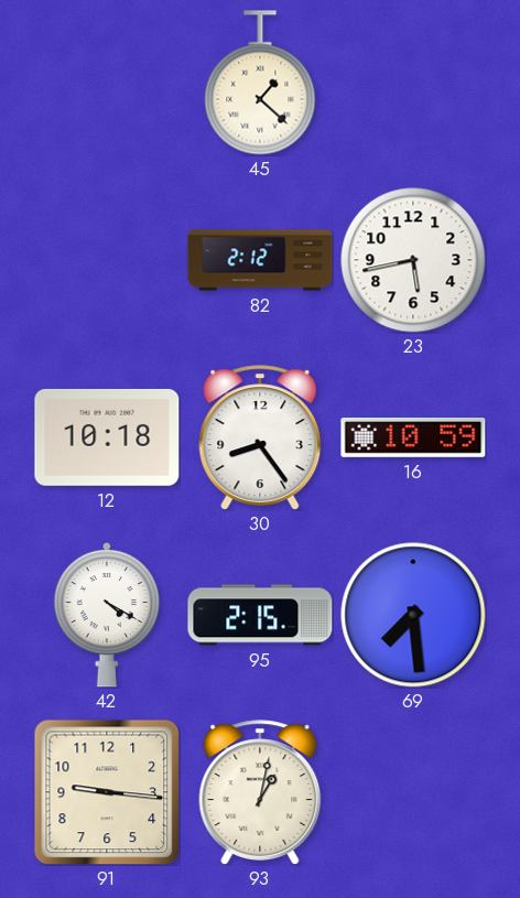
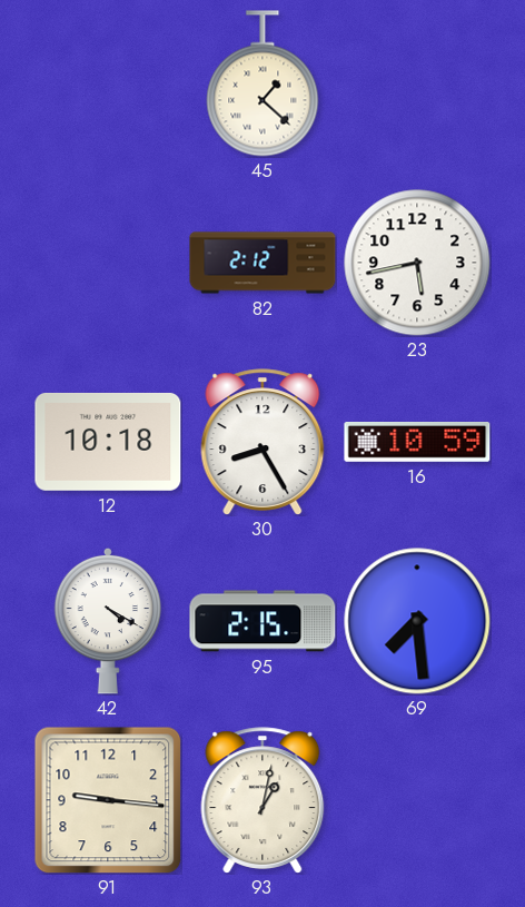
30: 8:24 -> 8:25
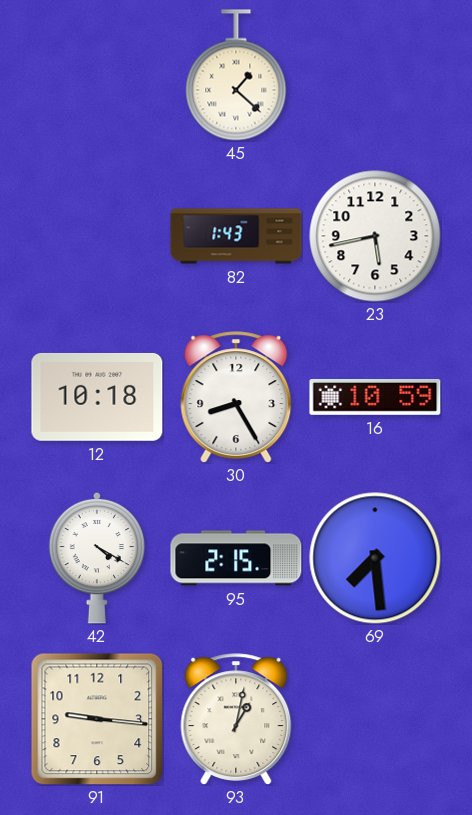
82: 2:12 -> 1:43
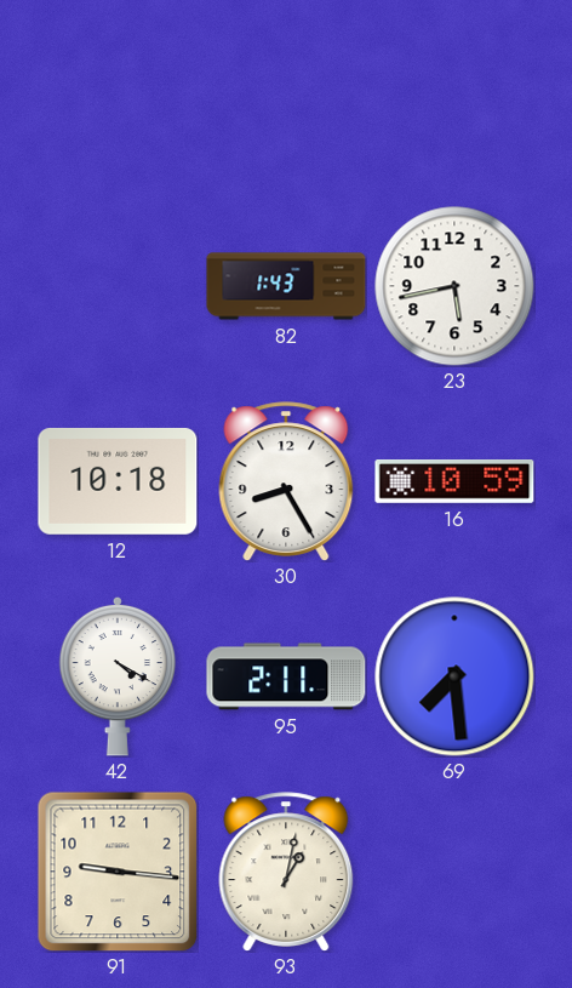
45: 1:22 -> none
95: 2:15 -> 2:11
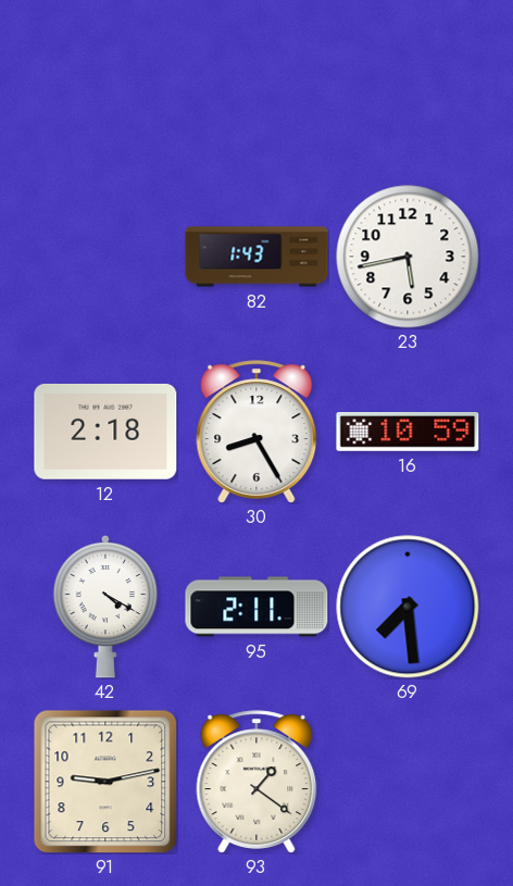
12: 10:18 -> 2:18
91: 9:16 -> 9:13
93: 1:02 -> 1:21
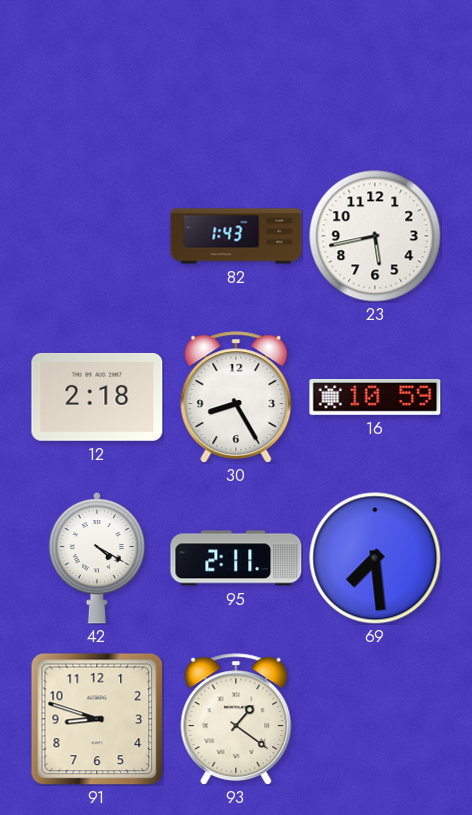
91: 9:13 -> 8:48
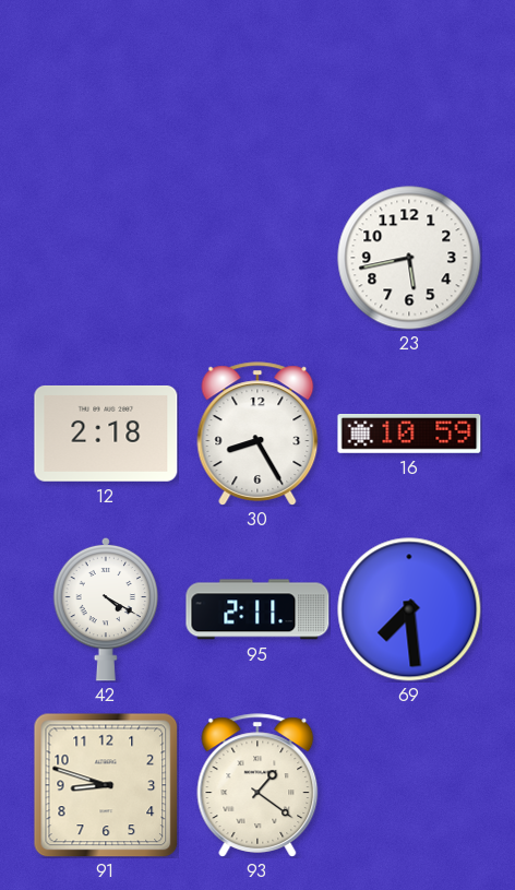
82: 1:43 -> none
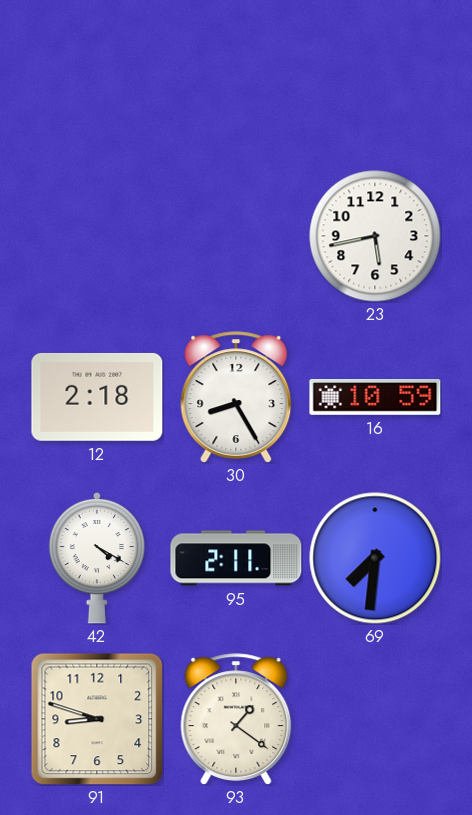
69: 7:29 -> 7:31
